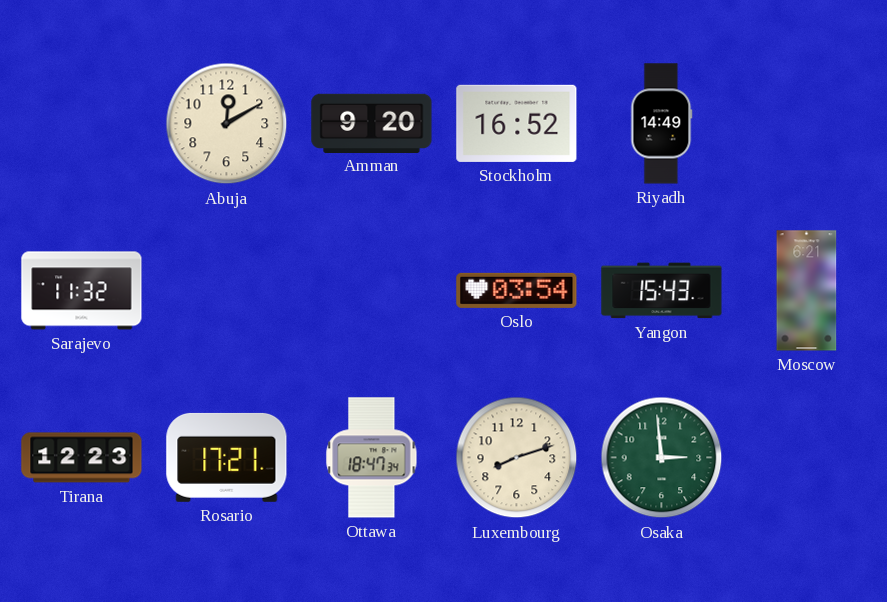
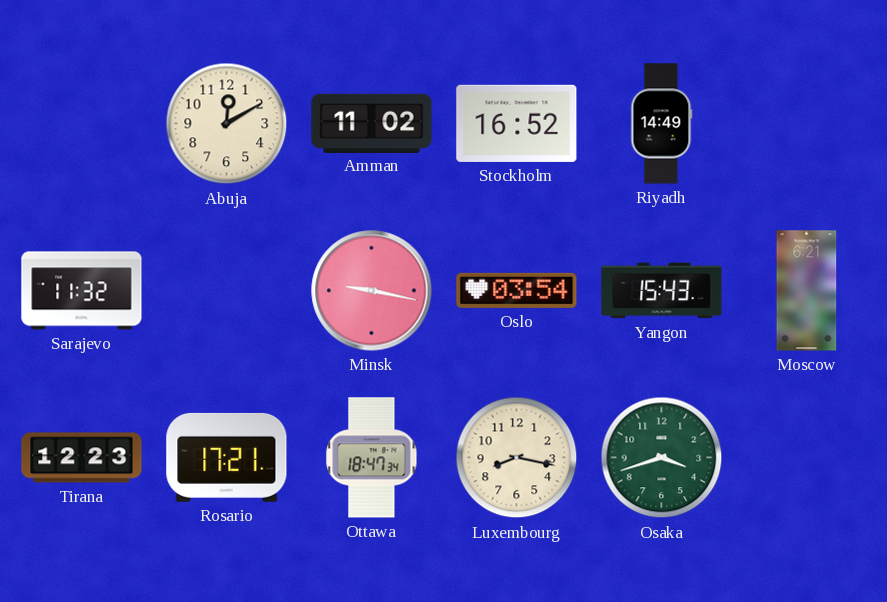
Amman: 9:20 -> 11:02
Minsk: none -> 9:17
Luxembourg: 8:12 -> 8:17
Osaka: 2:59 -> 3:42
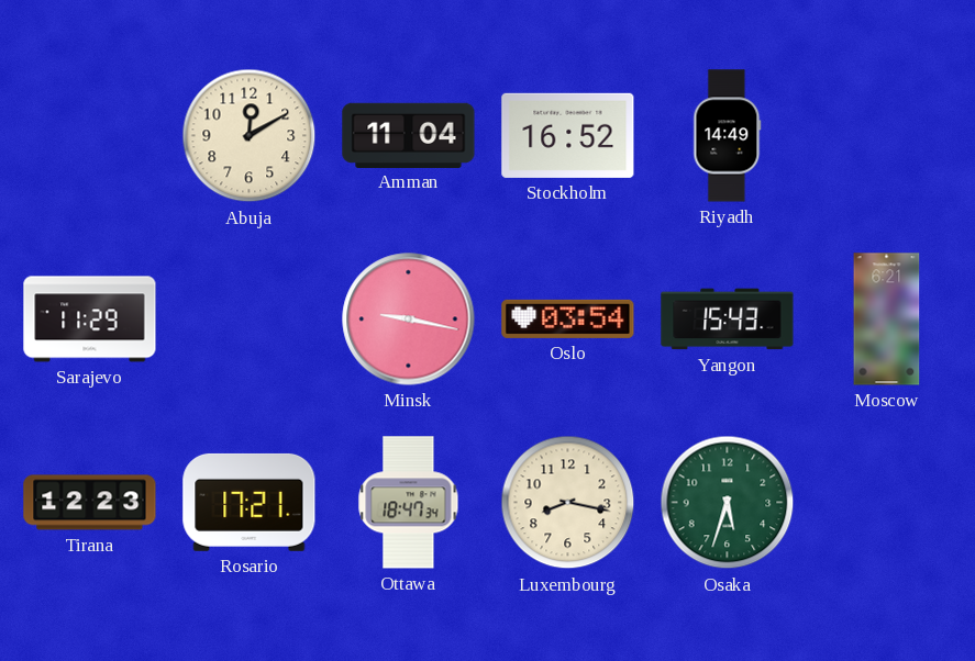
Amman: 11:02 -> 11:04
Sarajevo: 11:32 -> 11:29
Osaka: 3:42 -> 5:33
